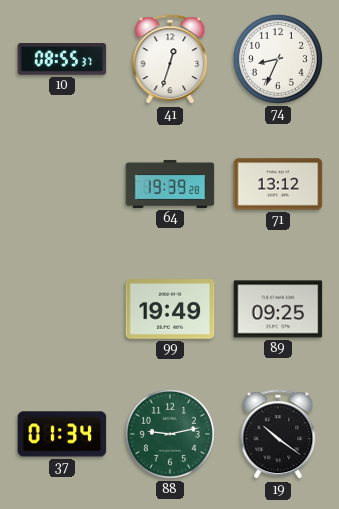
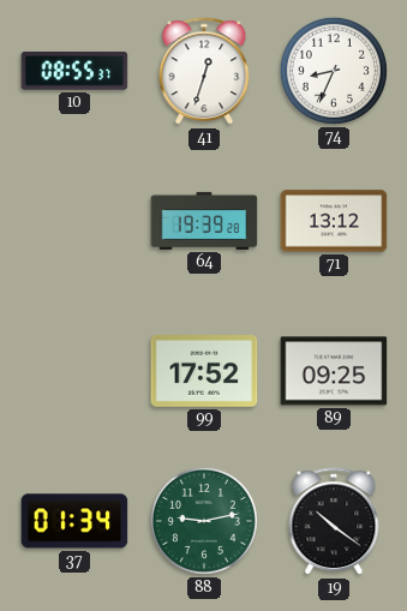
99: 19:49 -> 17:52
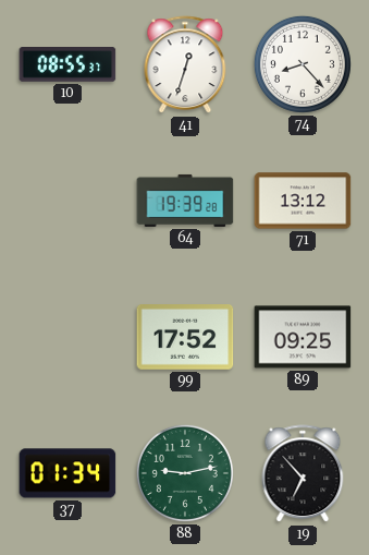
74: 8:34 -> 8:23
19: 10:21 -> 6:53
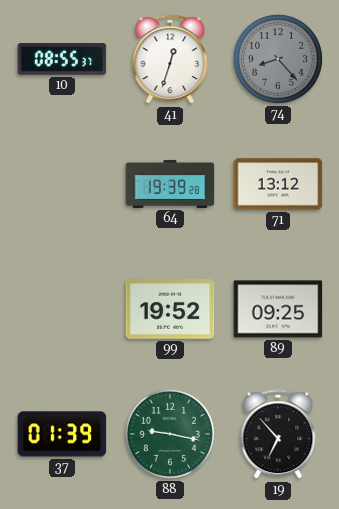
74 dial: white -> grey
99: 17:52 -> 19:52
37: 01:34 -> 01:39
88: 9:13 -> 9:17
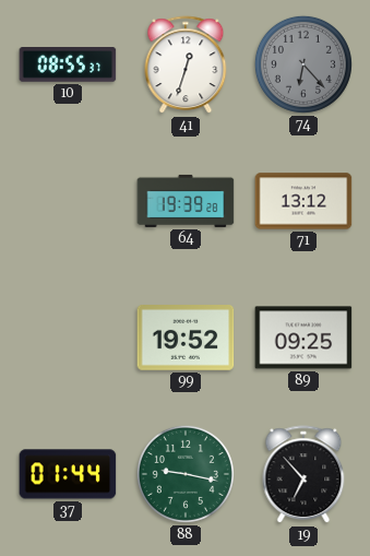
74: 8:23 -> 6:23
37: 01:39 -> 01:44
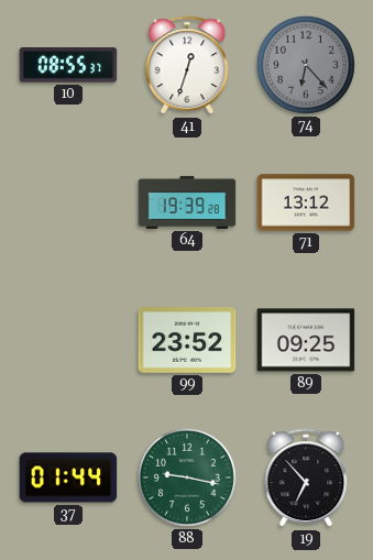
99: 19:52 -> 23:52
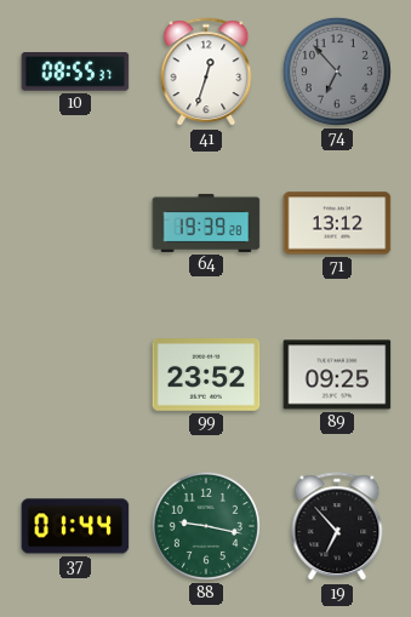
74: 6:23 -> 6:53
